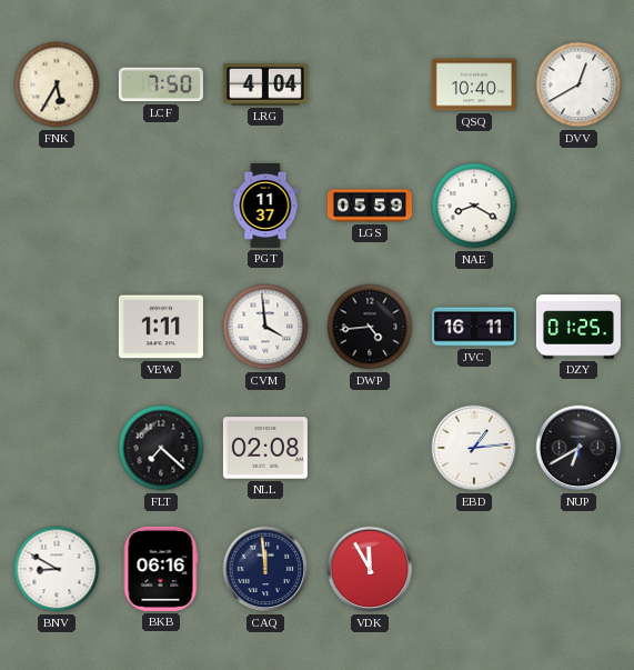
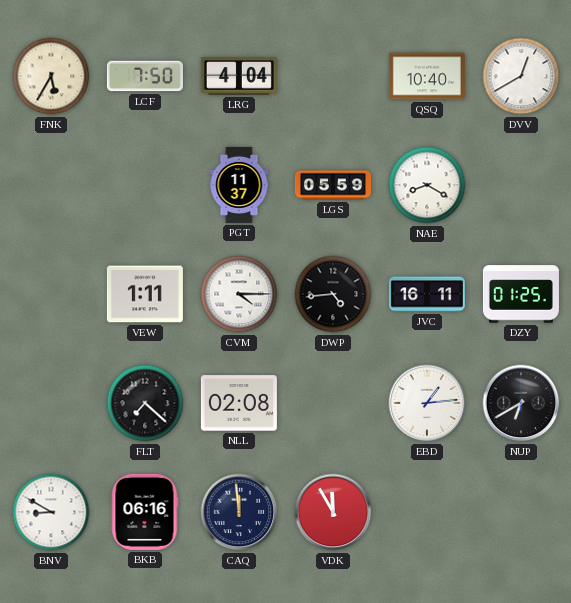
CVM: 3:59 -> 4:15
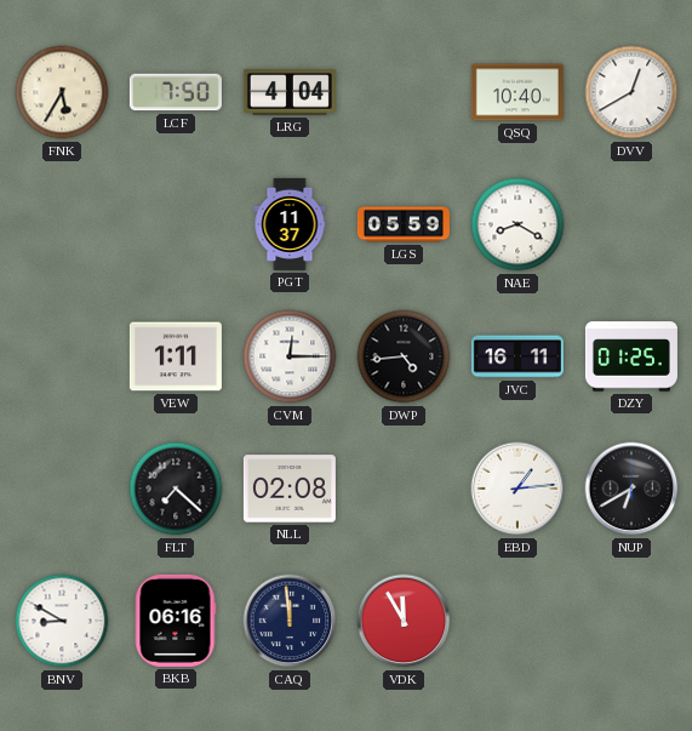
CVM: 4:15 -> 12:15
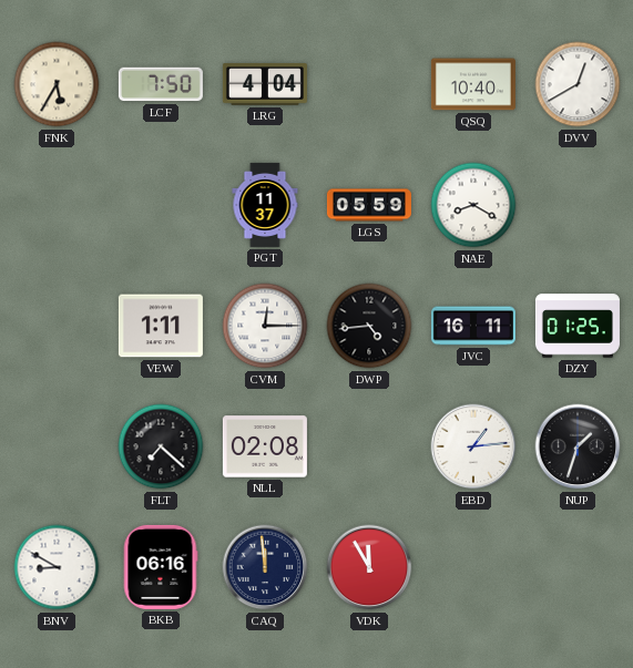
NUP: 6:40 -> 1:33
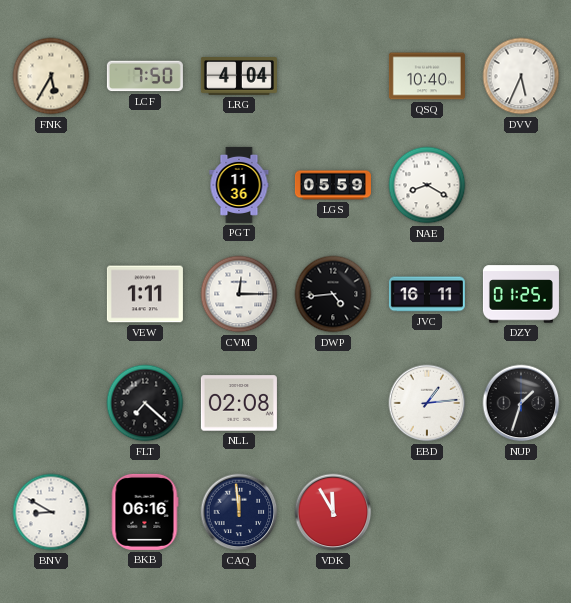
DVV: 12:40 -> 5:34
PGT: 11:37 -> 11:36
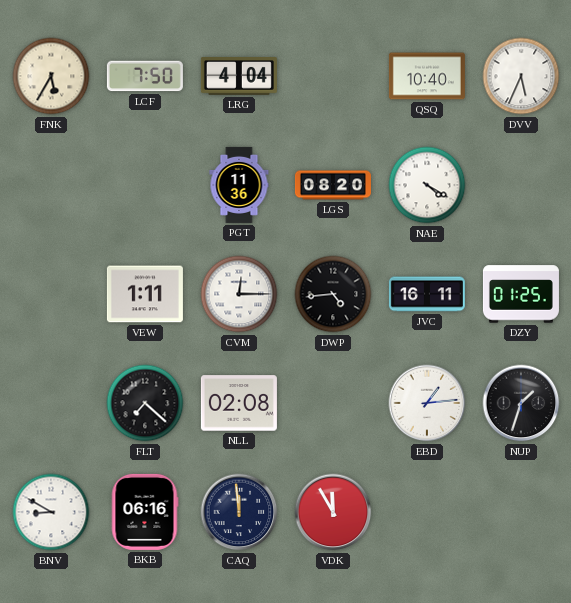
LGS: 05:59 -> 08:20
NAE: 8:20 -> 4:20
